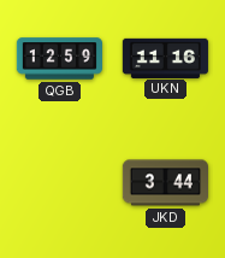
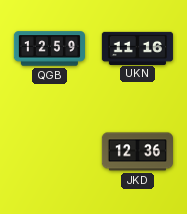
JKD: 3:44 -> 12:36
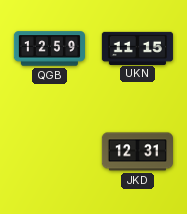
UKN: 11:16 -> 11:15
JKD: 12:36 -> 12:31
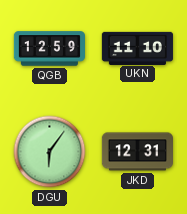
UKN: 11:15 -> 11:10
DGU: none -> 6:06
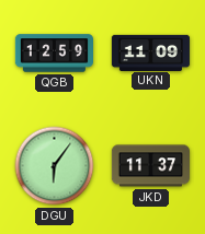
UKN: 11:10 -> 11:09
JKD: 12:31 -> 11:37
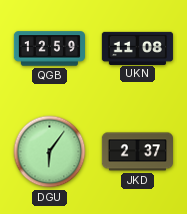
UKN: 11:09 -> 11:08
JKD: 11:37 -> 2:37
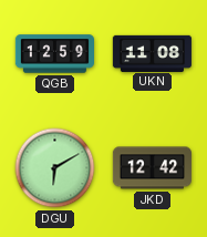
DGU: 6:06 -> 6:10
JKD: 2:37 -> 12:42
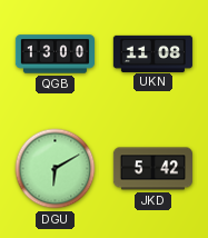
QGB: 12:59 -> 13:00
JKD: 12:42 -> 5:42
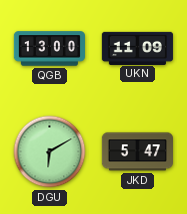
UKN: 11:08 -> 11:09
JKD: 5:42 -> 5:47
